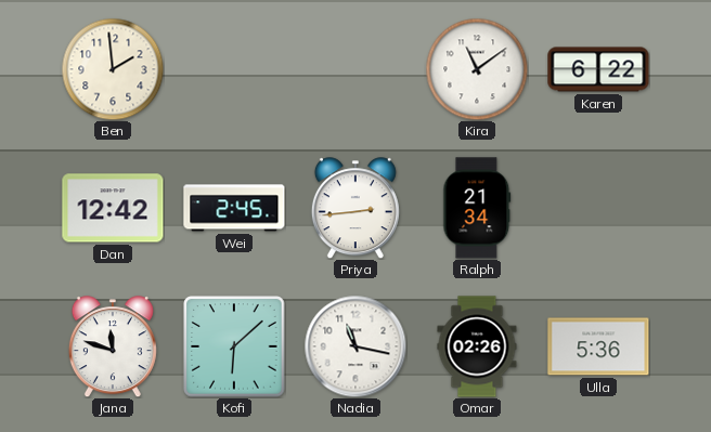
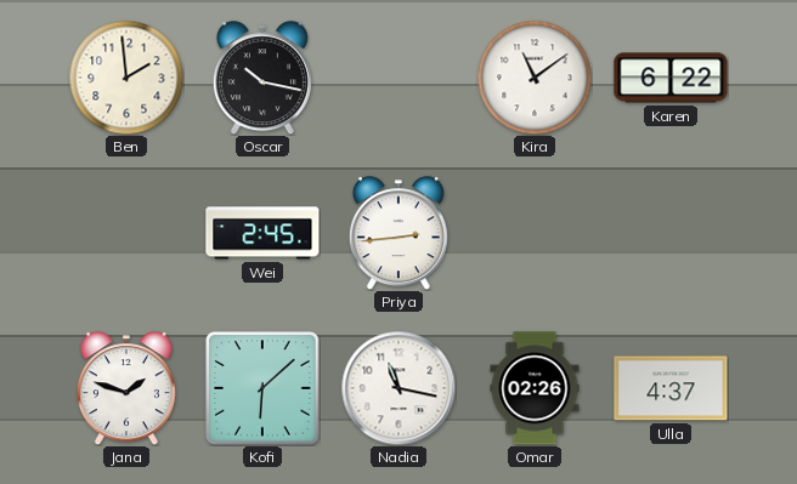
Oscar: none -> 10:17
Dan: 12:42 -> none
Ralph: 21:34 -> none
Jana: 11:48 -> 1:48
Ulla: 5:36 -> 4:37
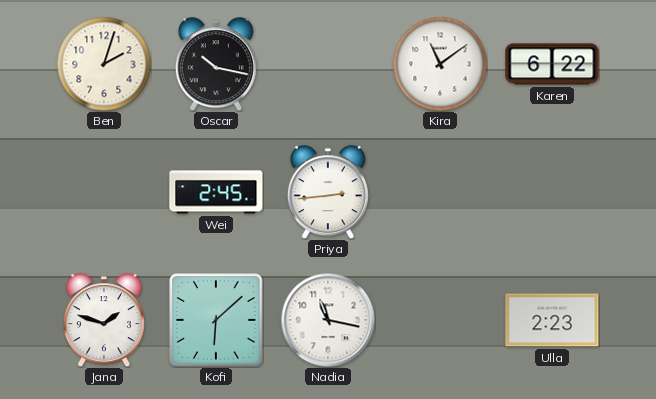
Ben: 1:59 -> 2:03
Omar: 02:26 -> none
Ulla: 4:37 -> 2:23
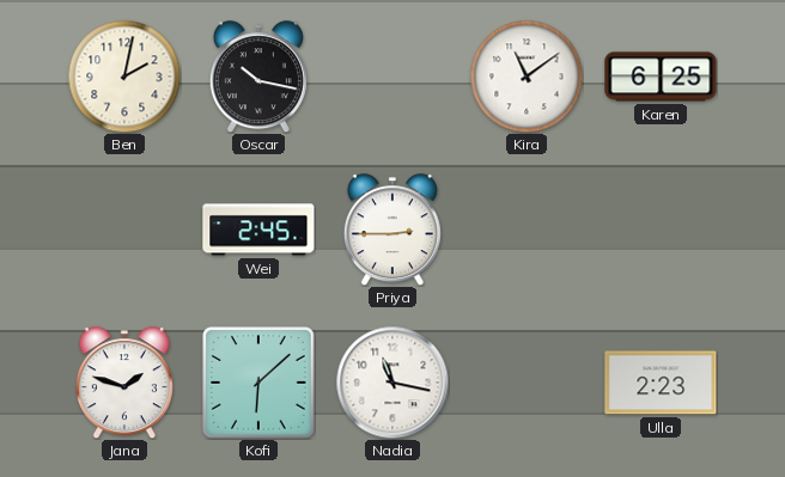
Ben: 2:03 -> 2:02
Karen: 6:22 -> 6:25
Priya: 2:44 -> 2:45
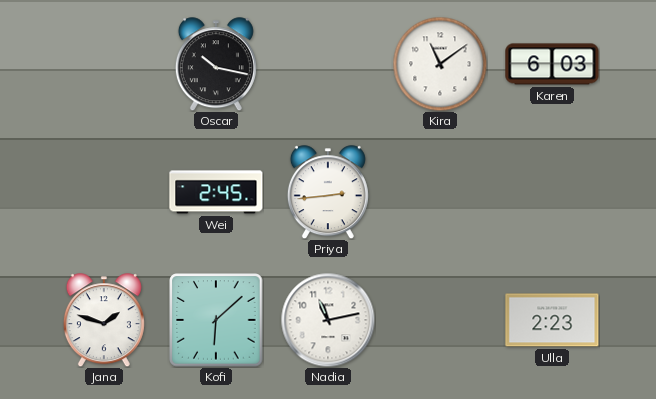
Ben: 2:02 -> none
Karen: 6:25 -> 6:03
Priya: 2:45 -> 2:44
Nadia: 11:17 -> 11:13
